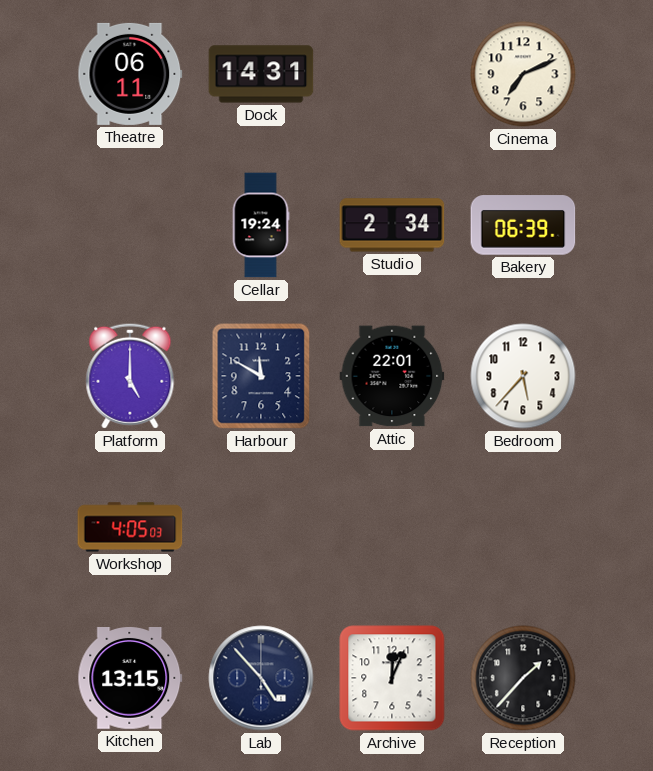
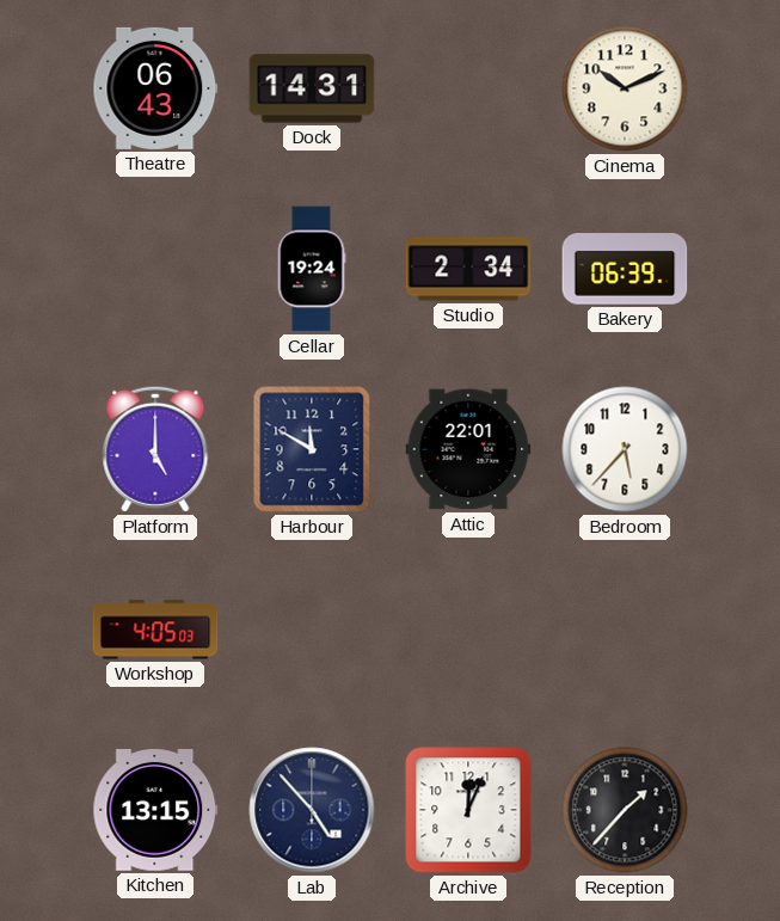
Theatre: 06:11 -> 06:43
Cinema: 7:11 -> 10:11
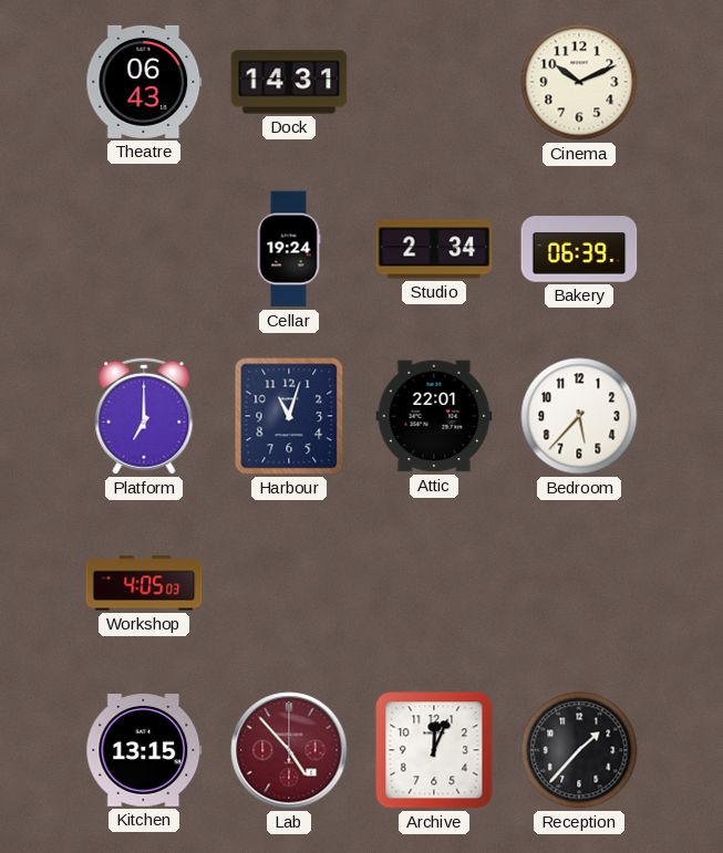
Platform: 5:00 -> 7:00
Harbour: 11:50 -> 11:03
Lab dial: navy -> burgundy
